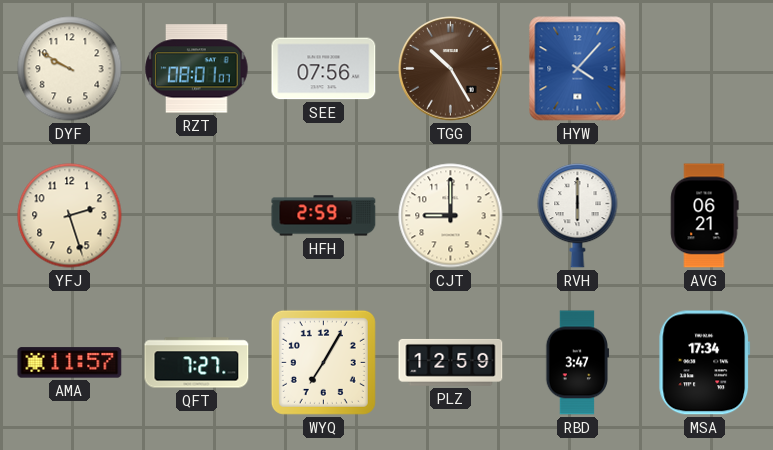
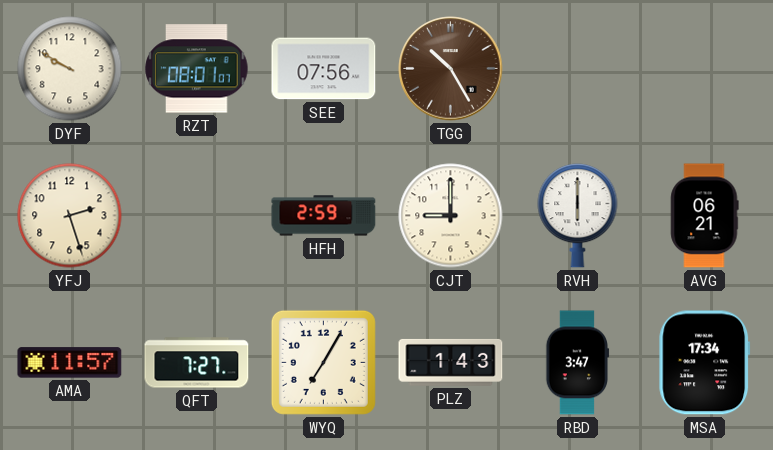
HYW: 4:07 -> none
PLZ: 12:59 -> 1:43
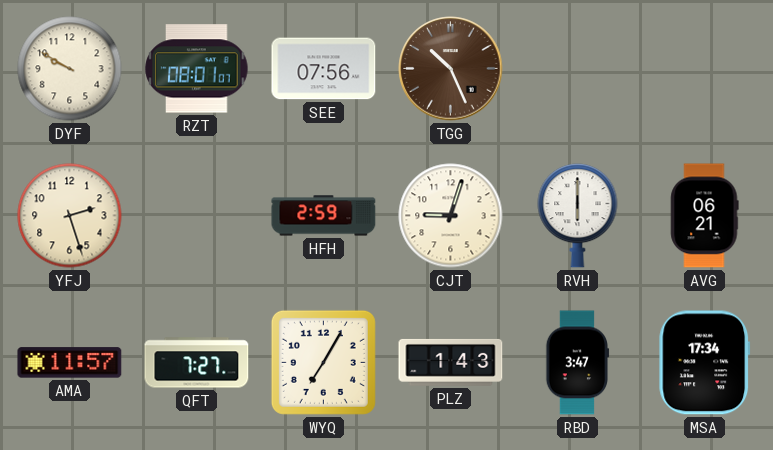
TGG: 10:25 -> 10:26
CJT: 9:00 -> 9:03
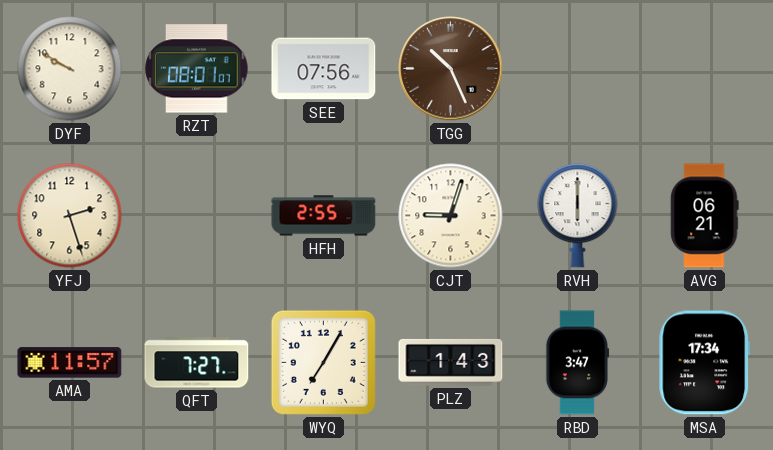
HFH: 2:59 -> 2:55
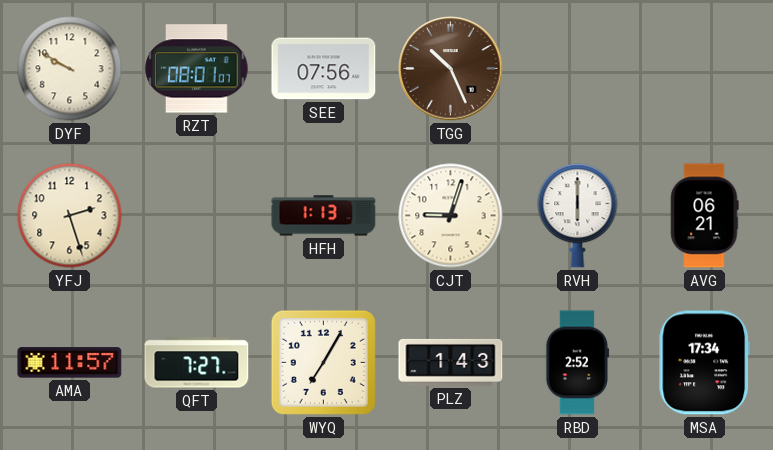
HFH: 2:55 -> 1:13
RBD: 3:47 -> 2:52
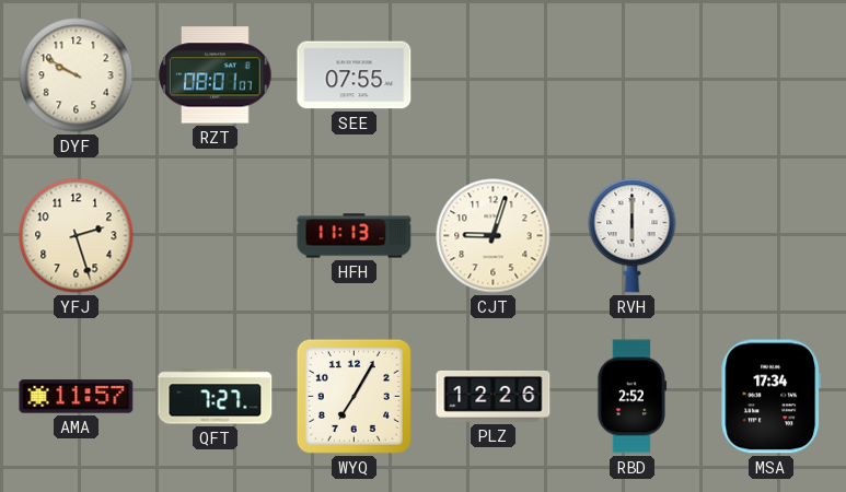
SEE: 07:56 -> 07:55
TGG: 10:26 -> none
HFH: 1:13 -> 11:13
AVG: 06:21 -> none
PLZ: 1:43 -> 12:26
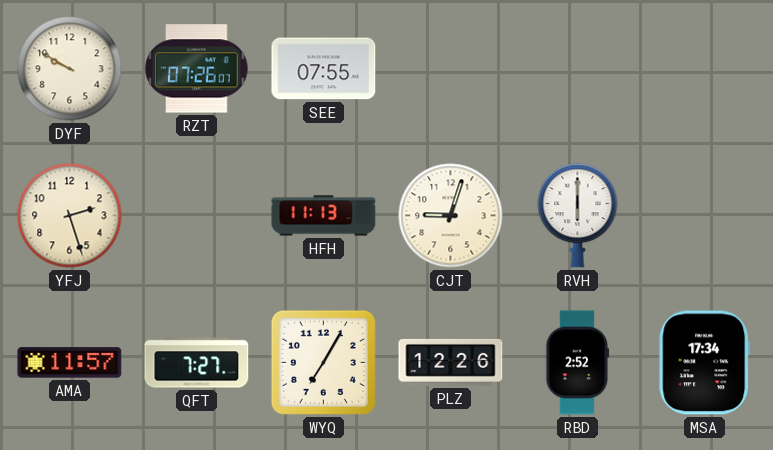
RZT: 08:01 -> 07:26
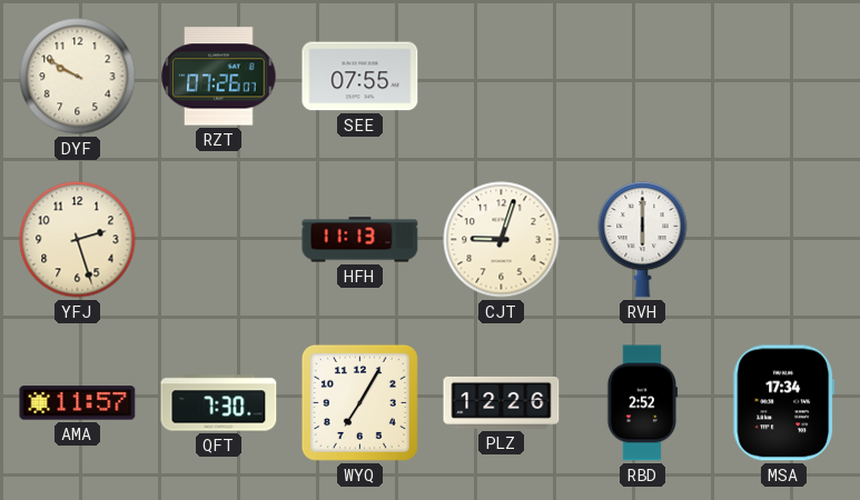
QFT: 7:27 -> 7:30
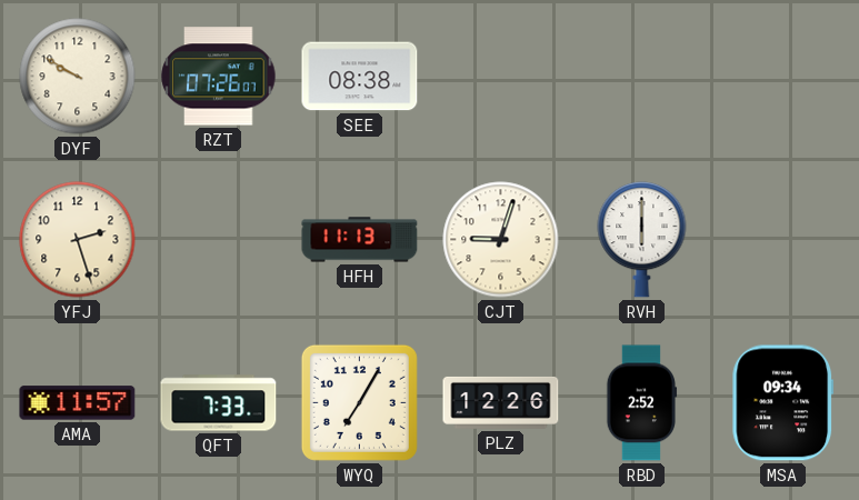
SEE: 07:55 -> 08:38
QFT: 7:30 -> 7:33
MSA: 17:34 -> 09:34
